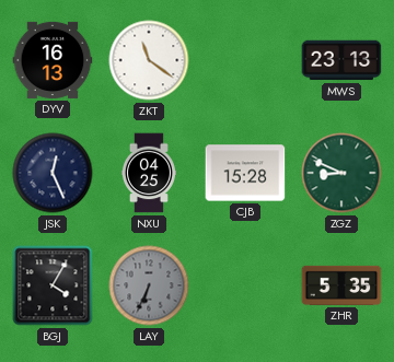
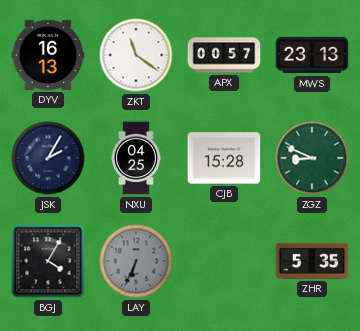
APX: none -> 00:57
JSK: 12:26 -> 2:05
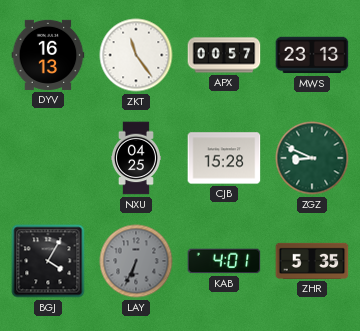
ZKT: 11:21 -> 11:24
JSK: 2:05 -> none
KAB: none -> 4:01
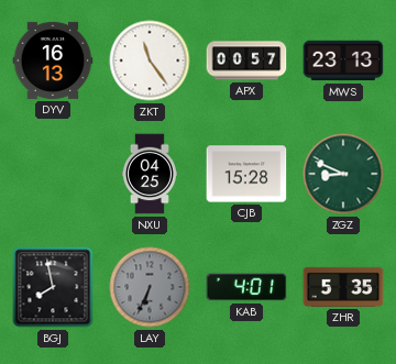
BGJ: 4:05 -> 7:58
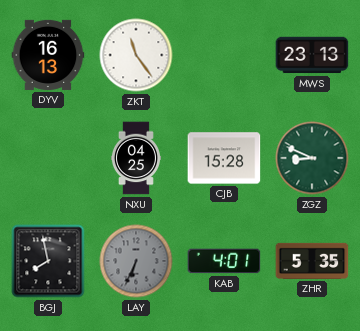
APX: 00:57 -> none
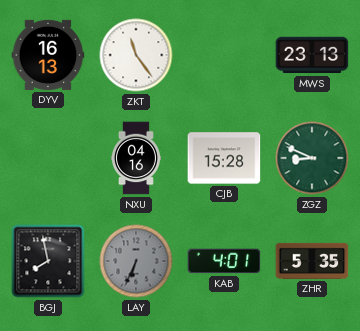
NXU: 04:25 -> 04:16
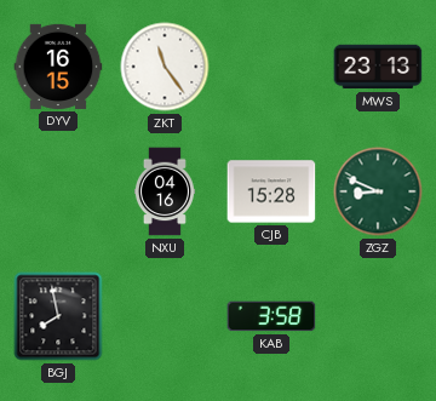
DYV: 16:13 -> 16:15
LAY: 6:34 -> none
KAB: 4:01 -> 3:58
ZHR: 5:35 -> none
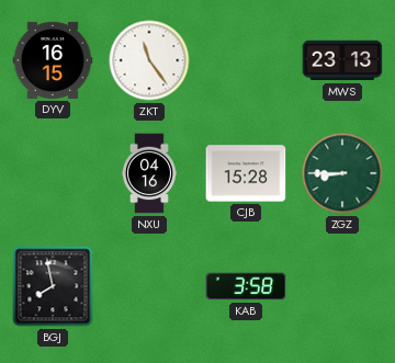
ZGZ: 8:49 -> 8:45
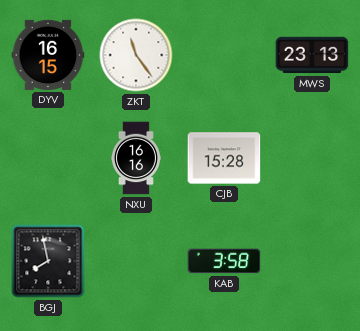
NXU: 04:16 -> 16:16
ZGZ: 8:45 -> none
